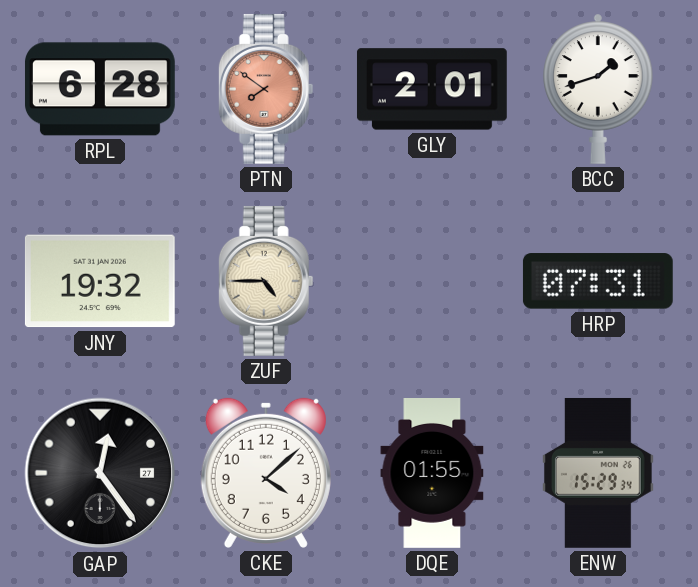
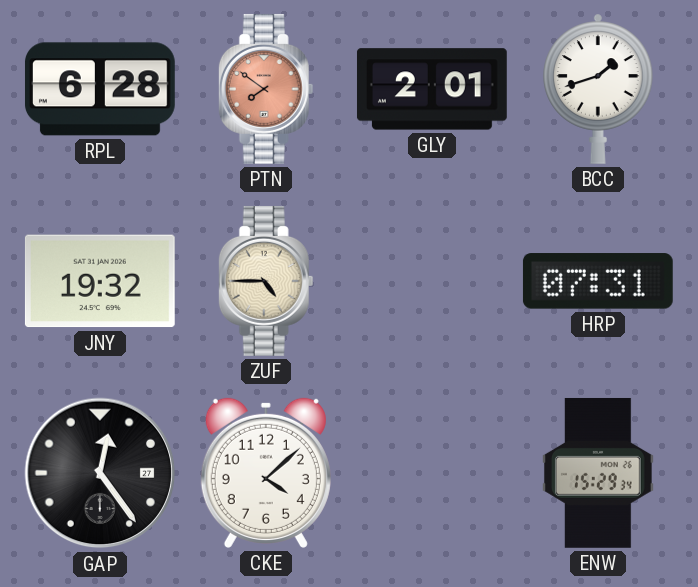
DQE: 01:55 -> none
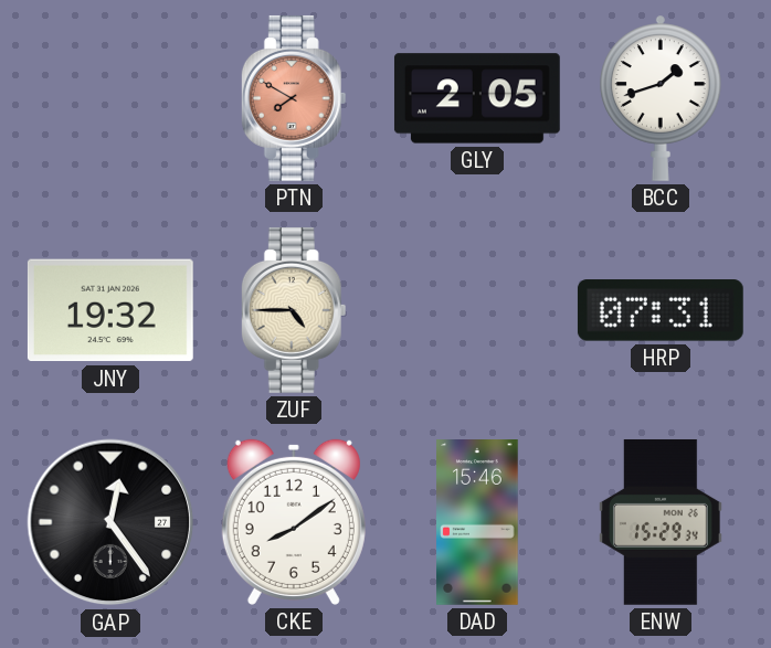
RPL: 6:28 -> none
PTN: 7:51 -> 7:50
GLY: 2:01 -> 2:05
CKE: 4:08 -> 8:09
DAD: none -> 15:46
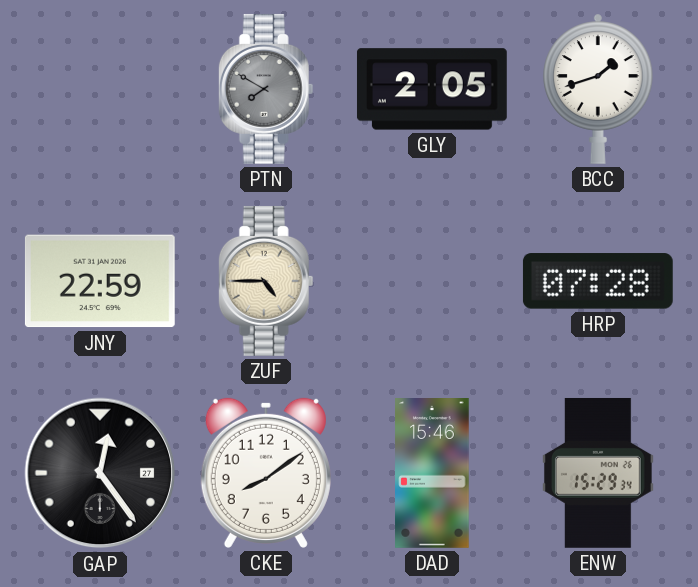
PTN dial: salmon -> grey
JNY: 19:32 -> 22:59
HRP: 07:31 -> 07:28
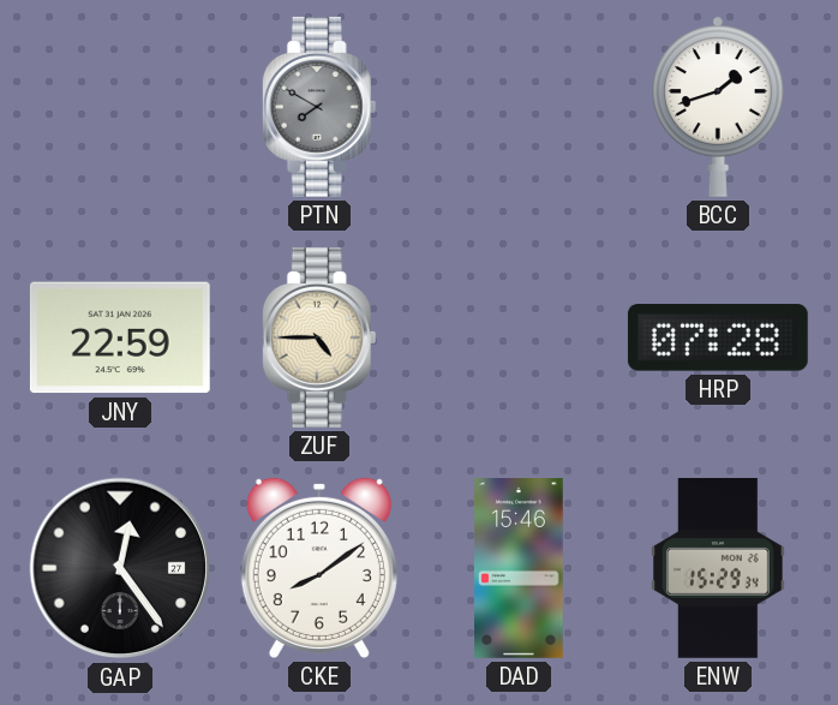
GLY: 2:05 -> none
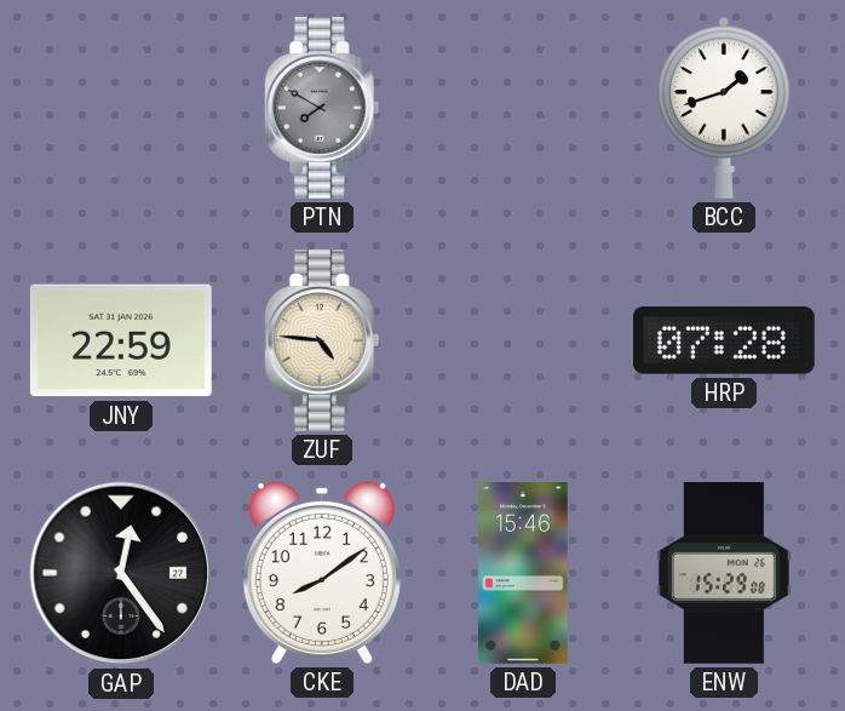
ZUF: 4:45 -> 4:46
ENW: 15:29:34 -> 15:29:08
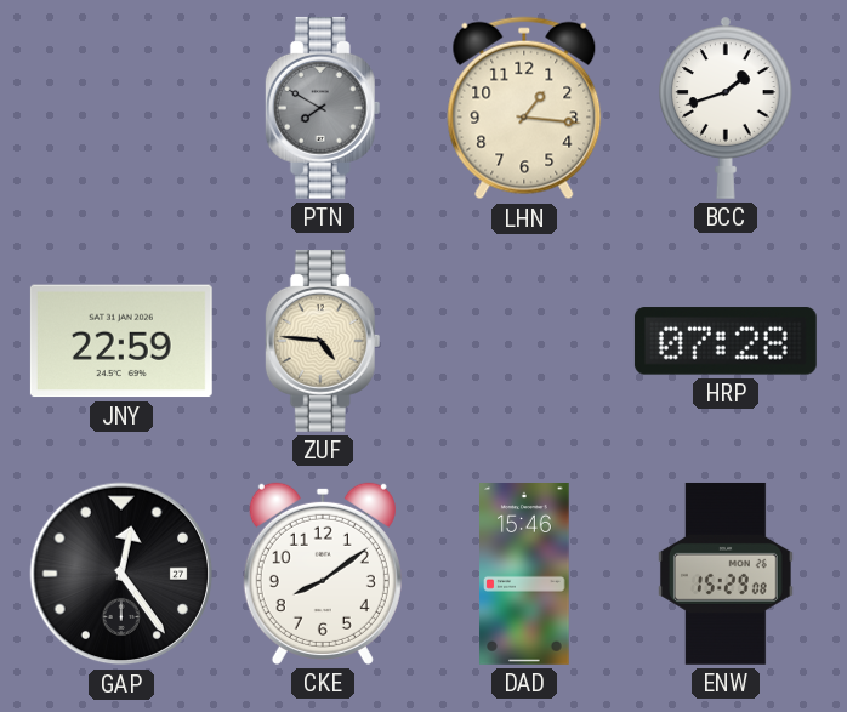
LHN: none -> 1:16
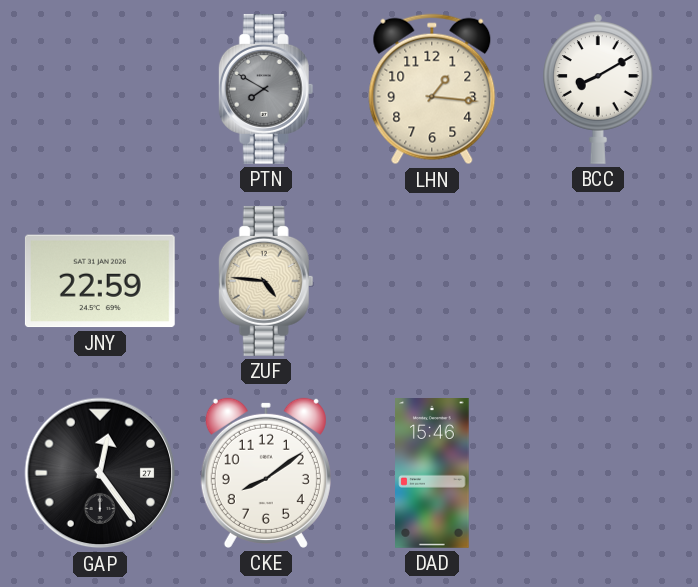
BCC: 1:42 -> 8:10
HRP: 07:28 -> none
ENW: 15:29 -> none
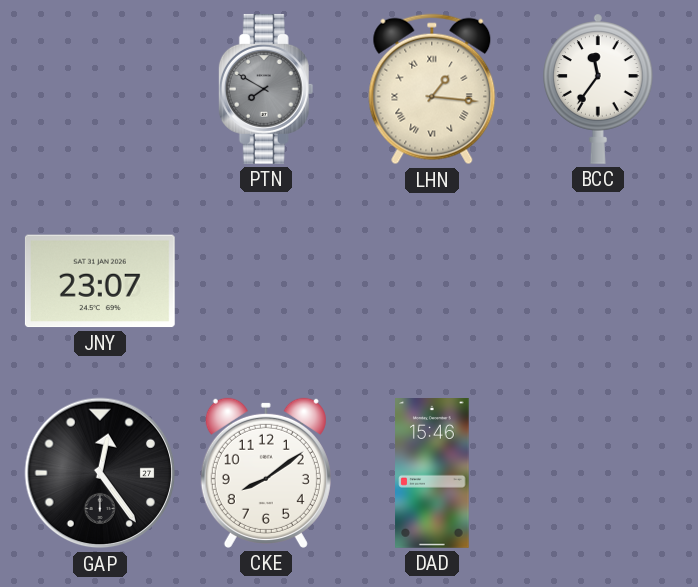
LHN numerals: Arabic -> Roman
BCC: 8:10 -> 11:36
JNY: 22:59 -> 23:07
ZUF: 4:46 -> none
